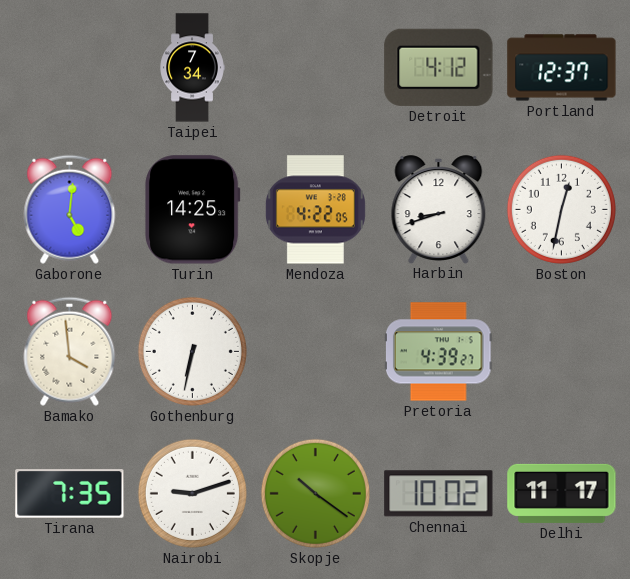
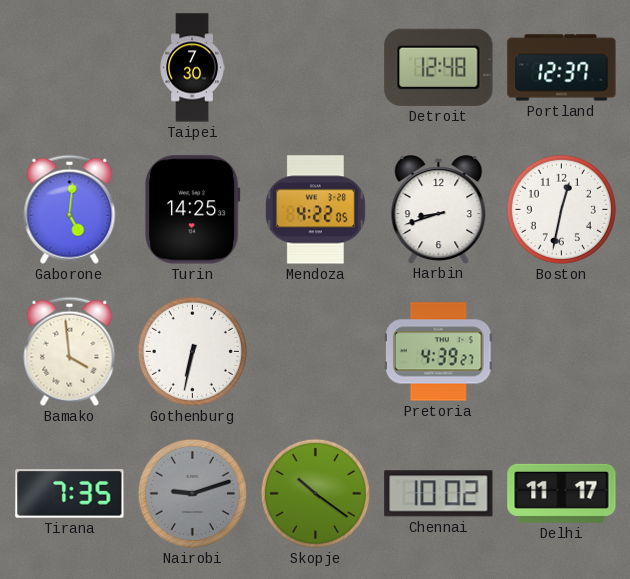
Taipei: 7:34 -> 7:30
Detroit: 4:12 -> 12:48
Nairobi dial: white -> grey
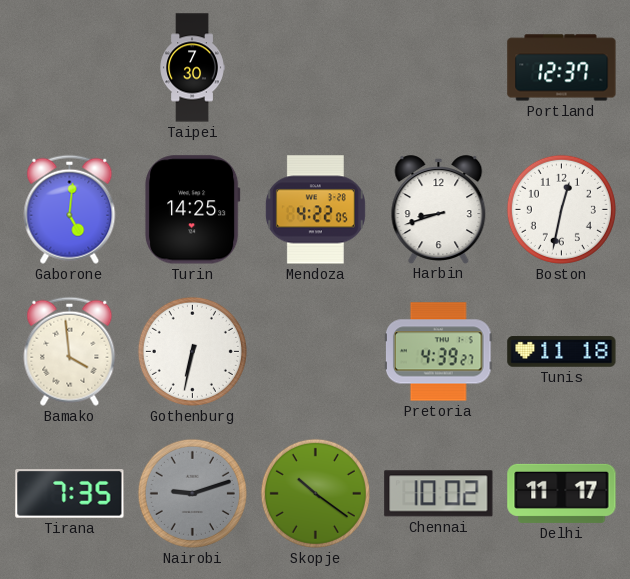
Detroit: 12:48 -> none
Tunis: none -> 11:18
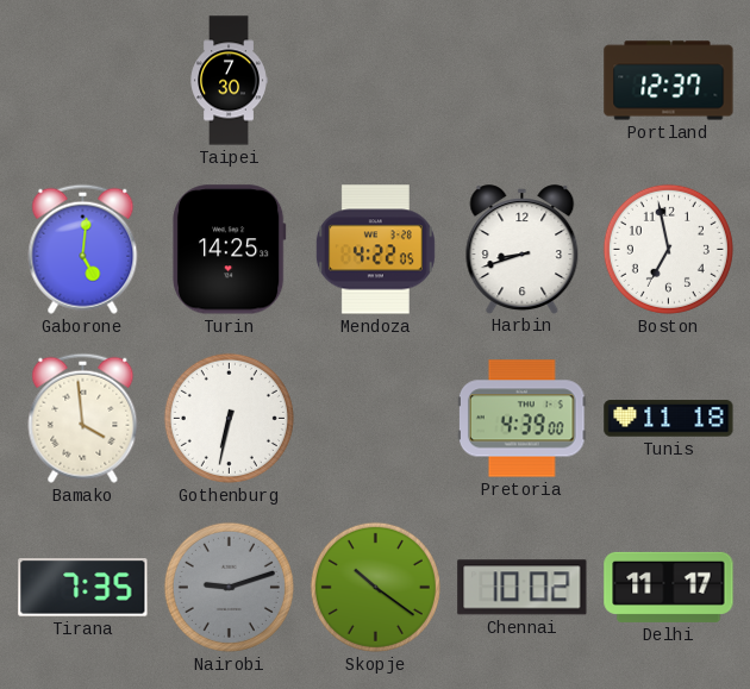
Boston: 12:32 -> 6:58
Pretoria: 4:39:27 -> 4:39:00
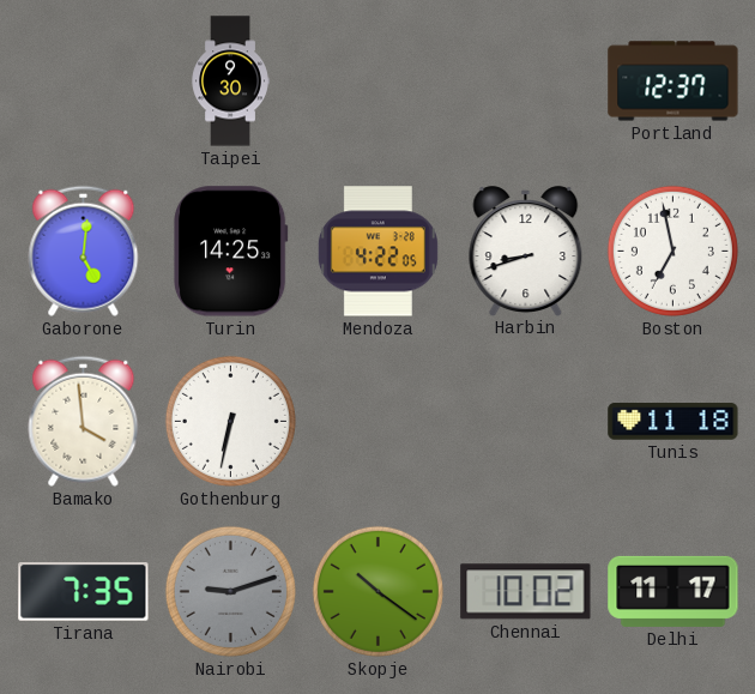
Taipei: 7:30 -> 9:30
Pretoria: 4:39 -> none
